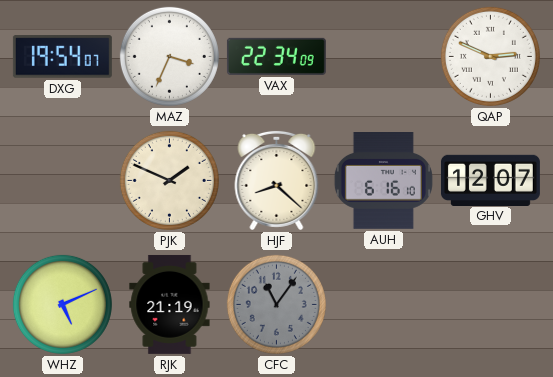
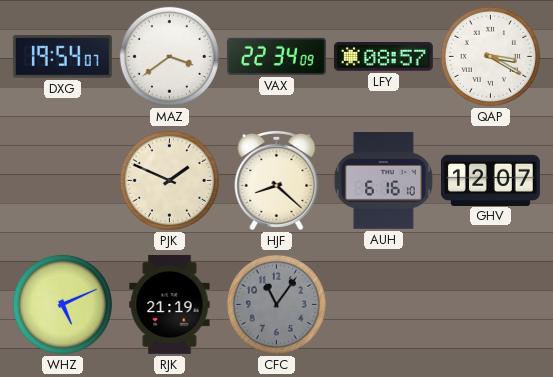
MAZ: 3:34 -> 3:39
LFY: none -> 08:57
QAP: 2:49 -> 3:20
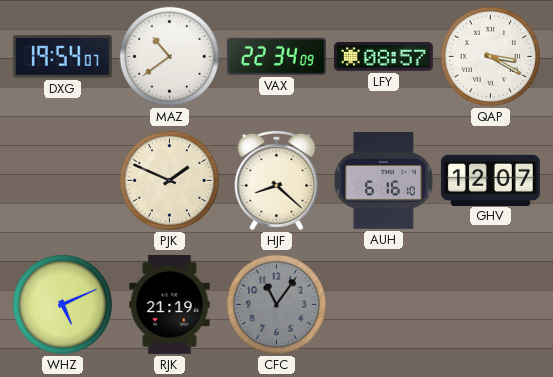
MAZ: 3:39 -> 10:39
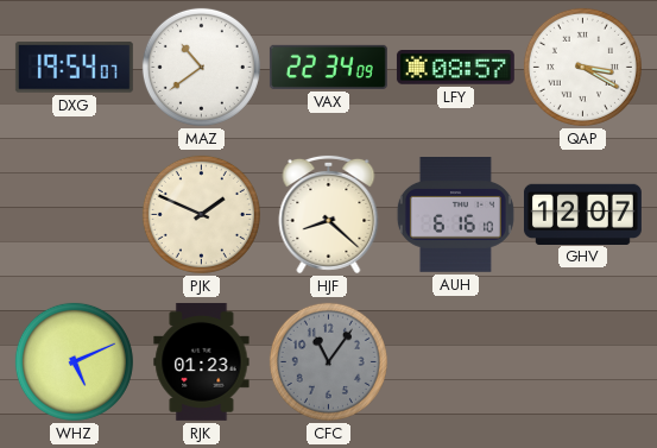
RJK: 21:19 -> 01:23
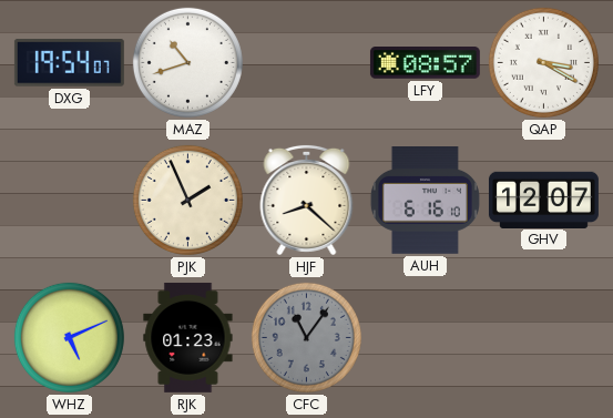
MAZ: 10:39 -> 10:42
VAX: 22:34 -> none
PJK: 1:49 -> 1:56
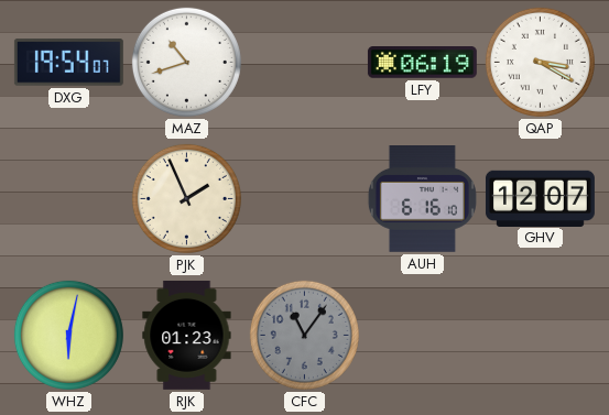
LFY: 08:57 -> 06:19
HJF: 8:22 -> none
WHZ: 5:11 -> 6:02
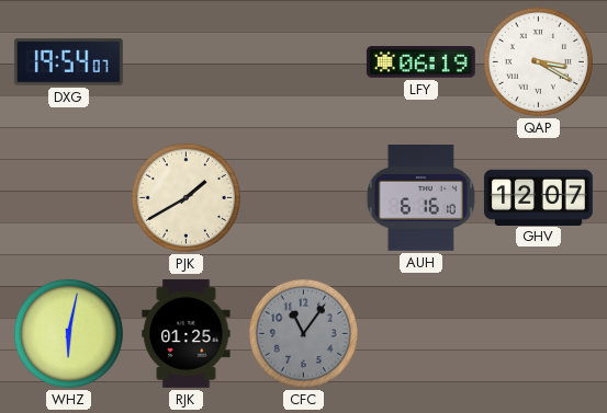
MAZ: 10:42 -> none
PJK: 1:56 -> 1:40
RJK: 01:23 -> 01:25
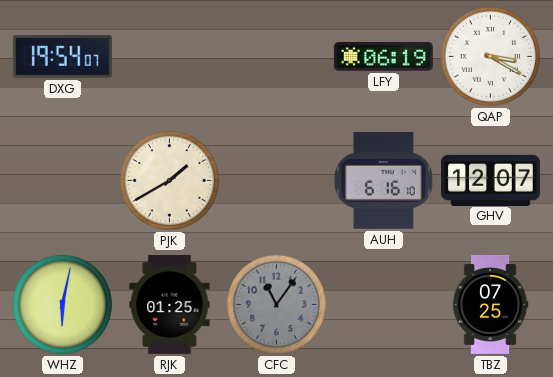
TBZ: none -> 07:25
